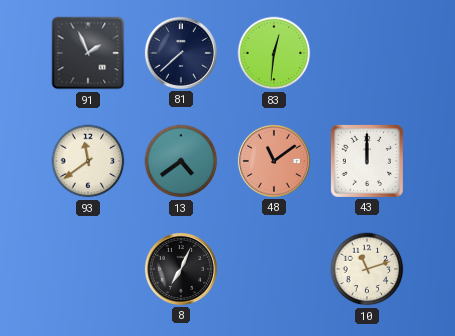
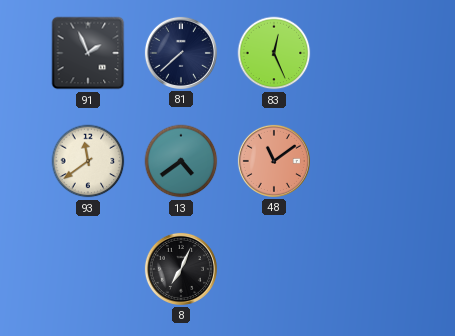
83: 12:31 -> 12:26
43: 12:00 -> none
10: 11:12 -> none
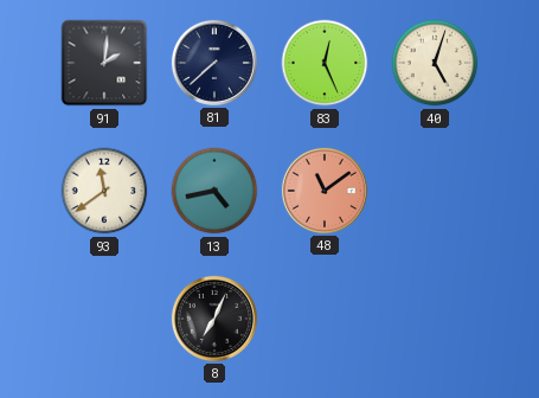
91: 1:56 -> 2:01
40: none -> 5:03
13: 4:39 -> 4:43
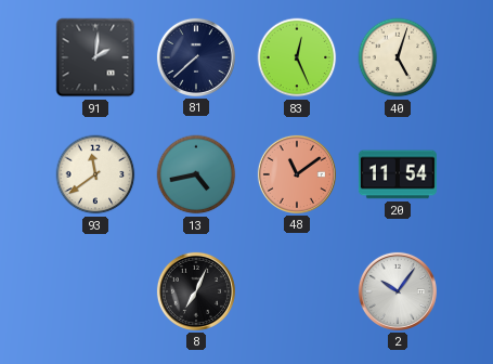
20: none -> 11:54
2: none -> 10:06
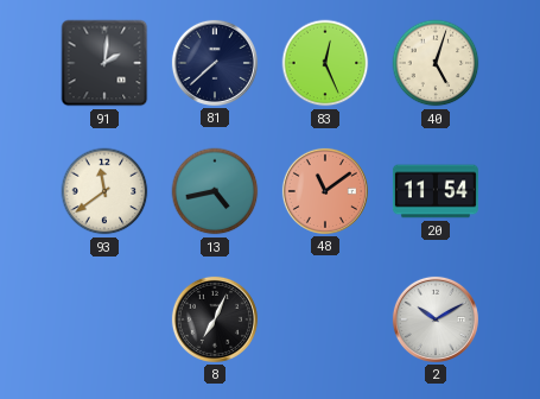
2: 10:06 -> 10:10
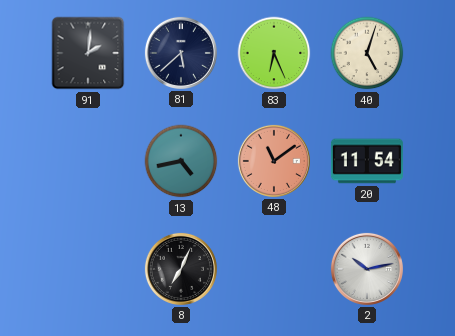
81: 7:38 -> 5:38
83: 12:26 -> 6:26
93: 11:39 -> none
2: 10:10 -> 10:13
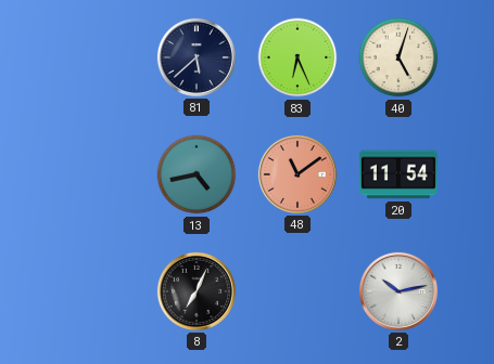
91: 2:01 -> none
